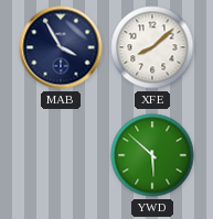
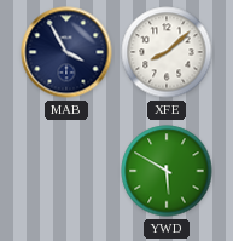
YWD: 5:52 -> 5:50
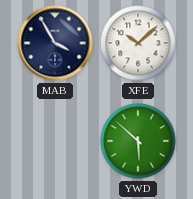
XFE: 8:08 -> 10:08
YWD: 5:50 -> 5:52
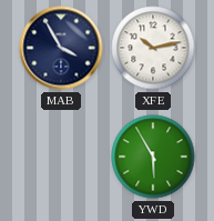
XFE: 10:08 -> 10:13
YWD: 5:52 -> 5:55
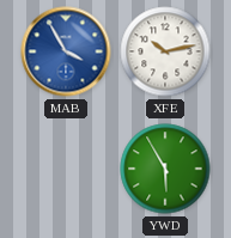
MAB dial: navy -> blue
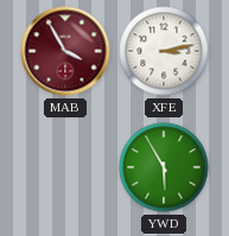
MAB dial: blue -> burgundy
XFE: 10:13 -> 3:13
